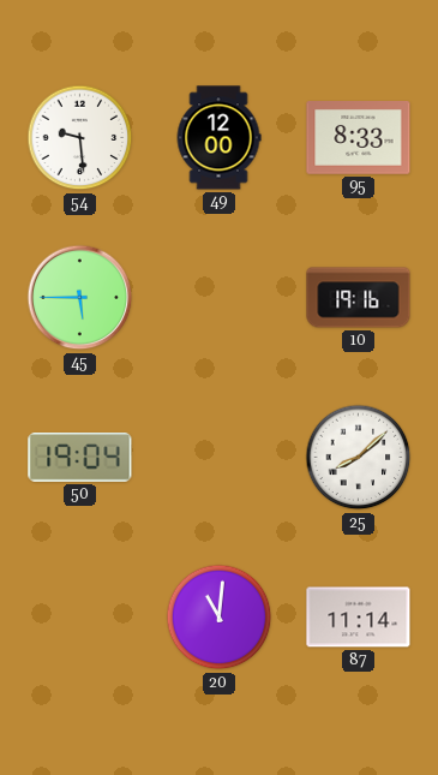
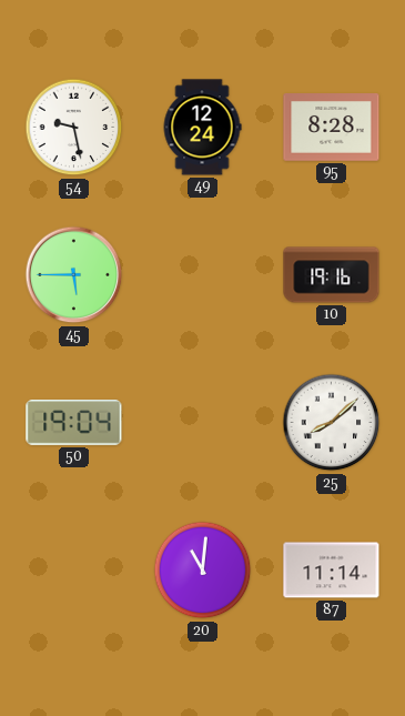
54: 9:29 -> 9:28
49: 12:00 -> 12:24
95: 8:33 -> 8:28
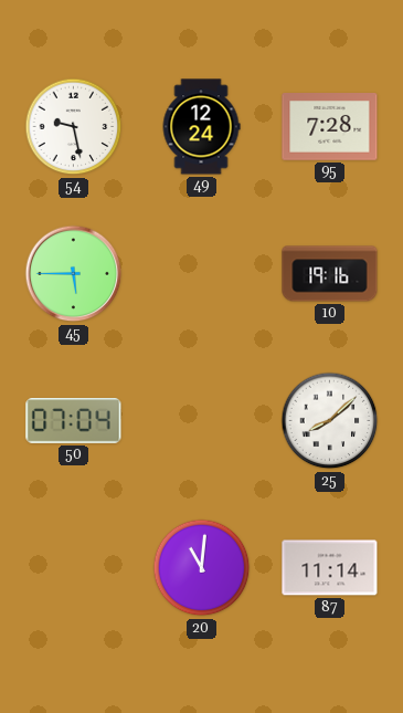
95: 8:28 -> 7:28
50: 19:04 -> 07:04
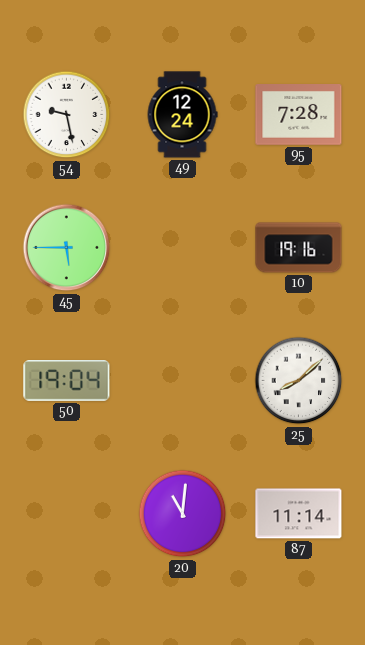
50: 07:04 -> 19:04
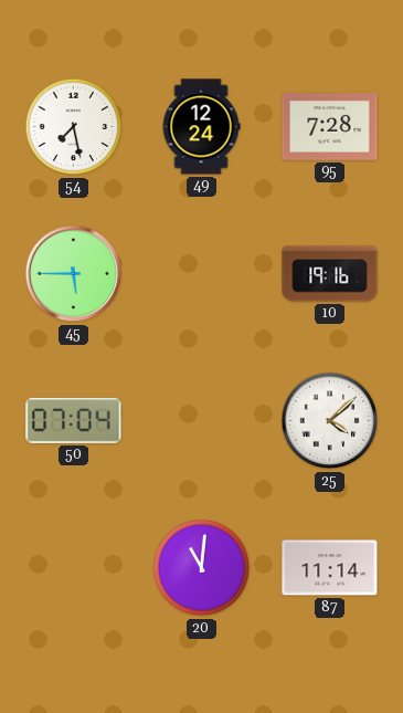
54: 9:28 -> 7:28
50: 19:04 -> 07:04
25: 8:08 -> 4:08
